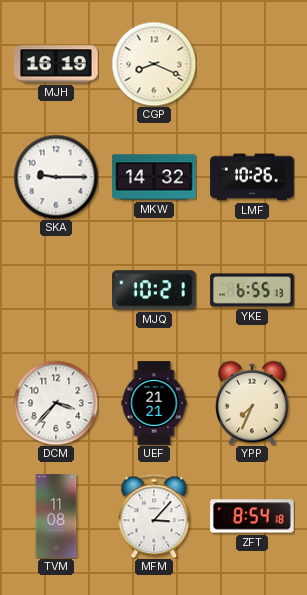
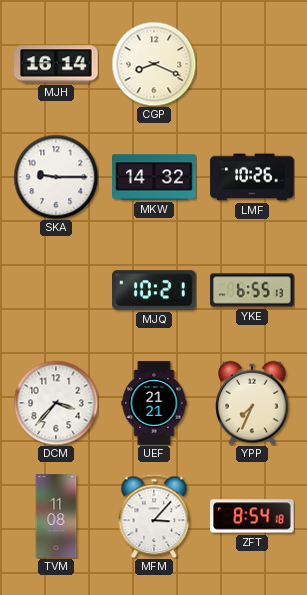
MJH: 16:19 -> 16:14
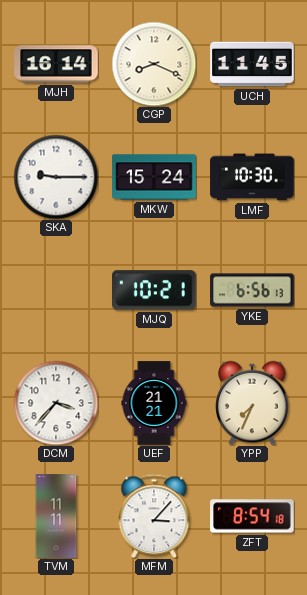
UCH: none -> 11:45
MKW: 14:32 -> 15:24
LMF: 10:26 -> 10:30
YKE: 6:55 -> 6:56
TVM: 11:08 -> 11:11
